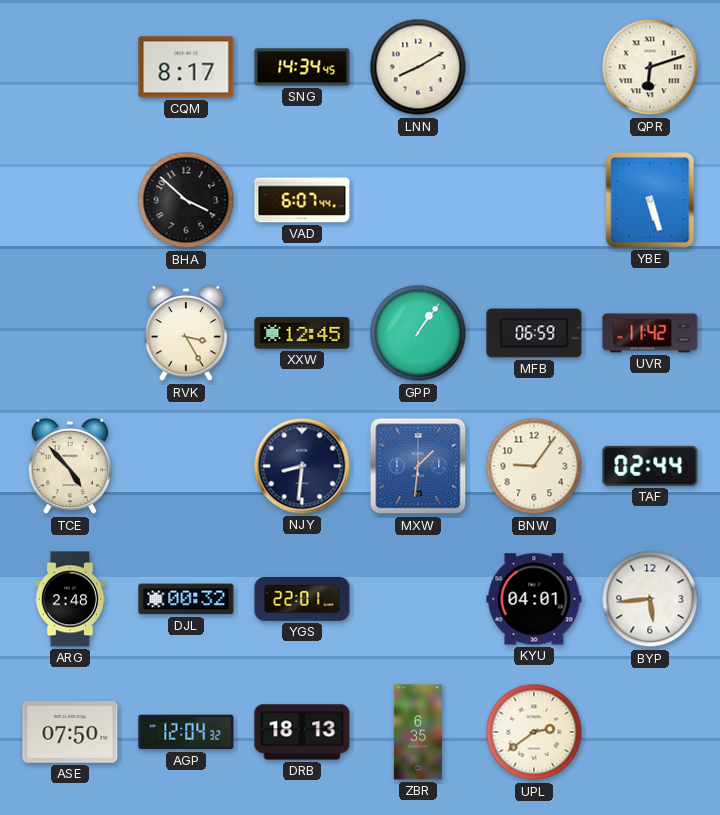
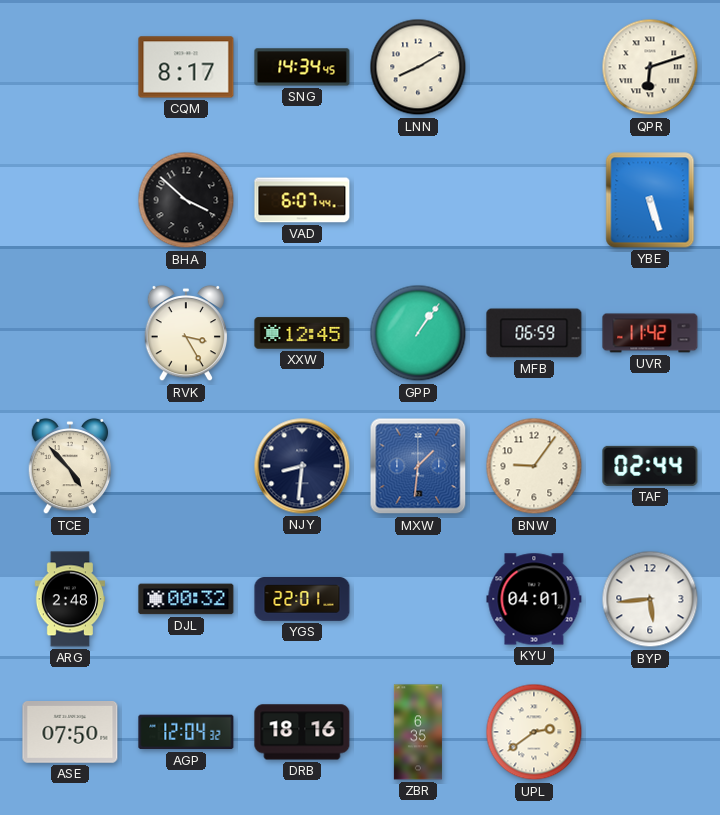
DRB: 18:13 -> 18:16
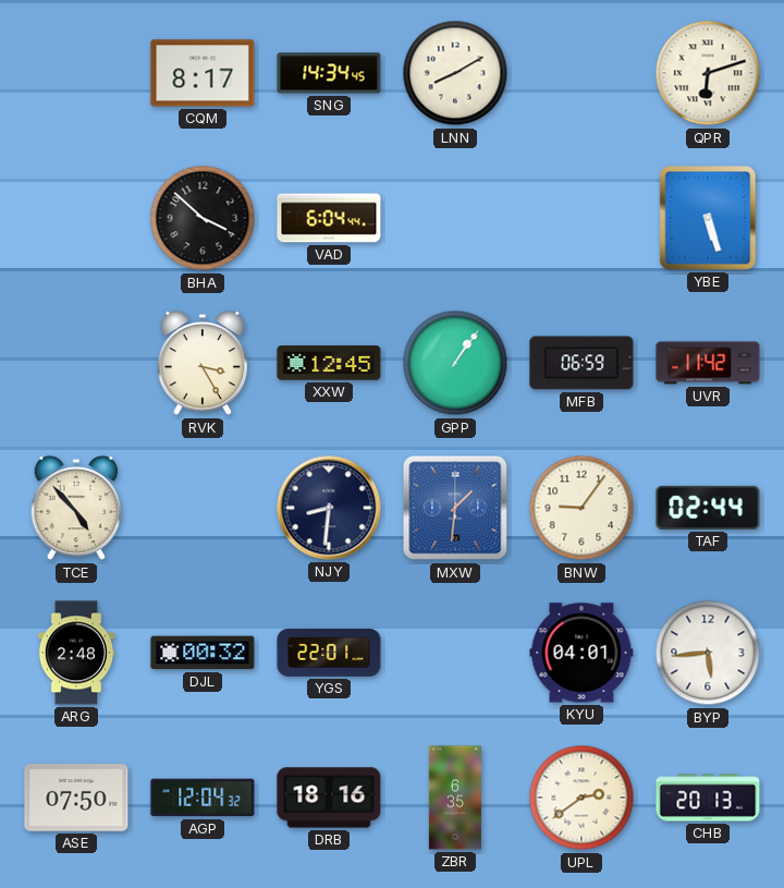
VAD: 6:07 -> 6:04
CHB: none -> 20:13
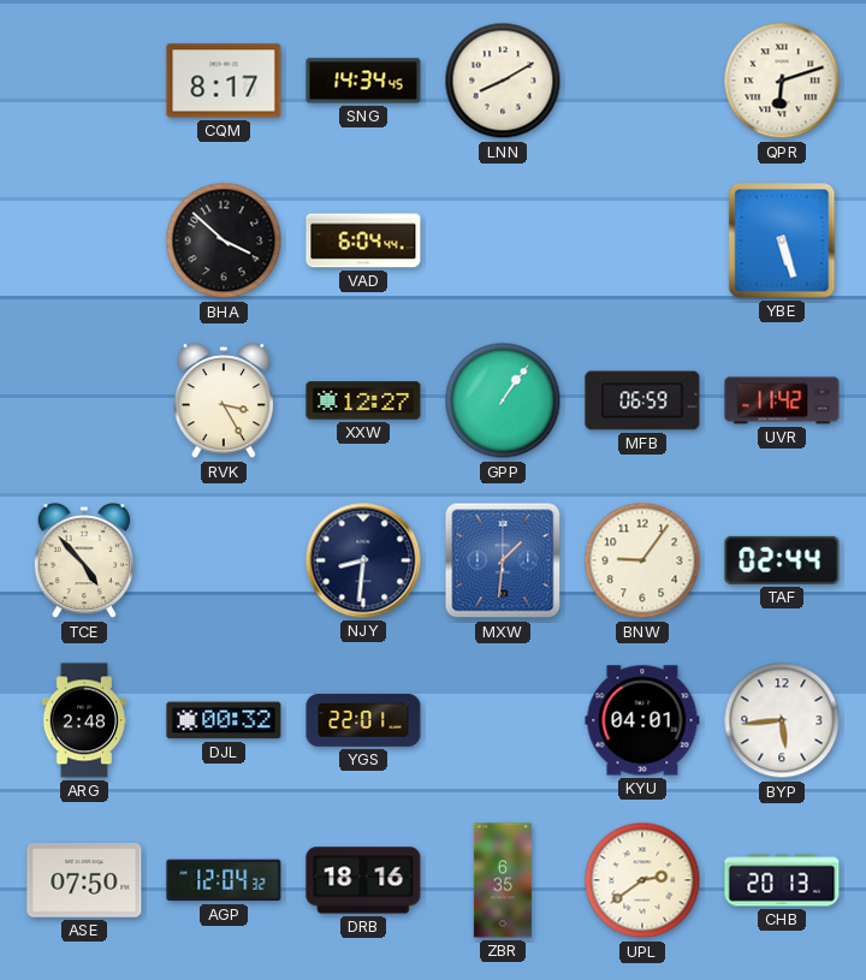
XXW: 12:45 -> 12:27
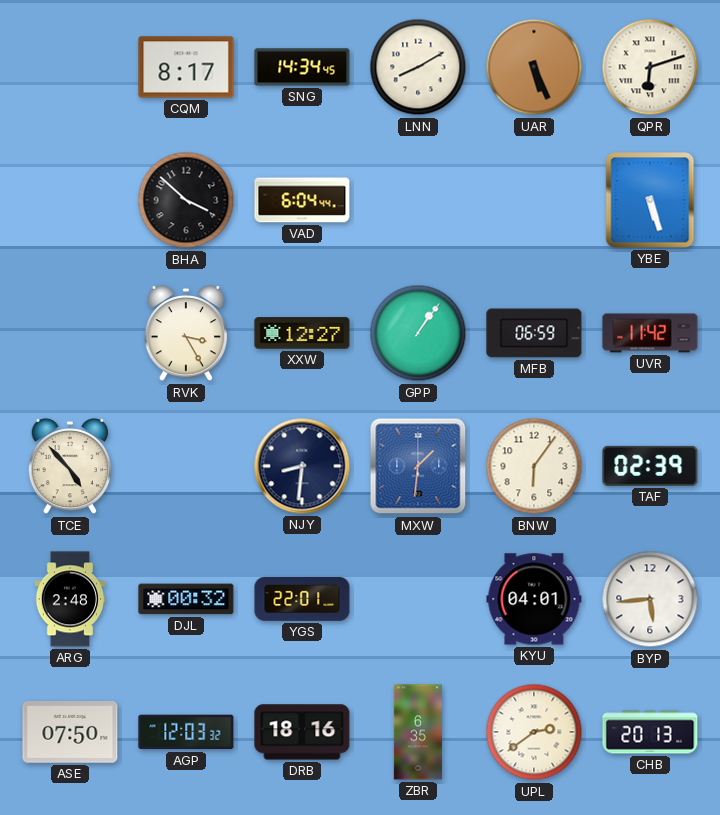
UAR: none -> 5:26
BNW: 9:06 -> 6:06
TAF: 02:44 -> 02:39
AGP: 12:04 -> 12:03
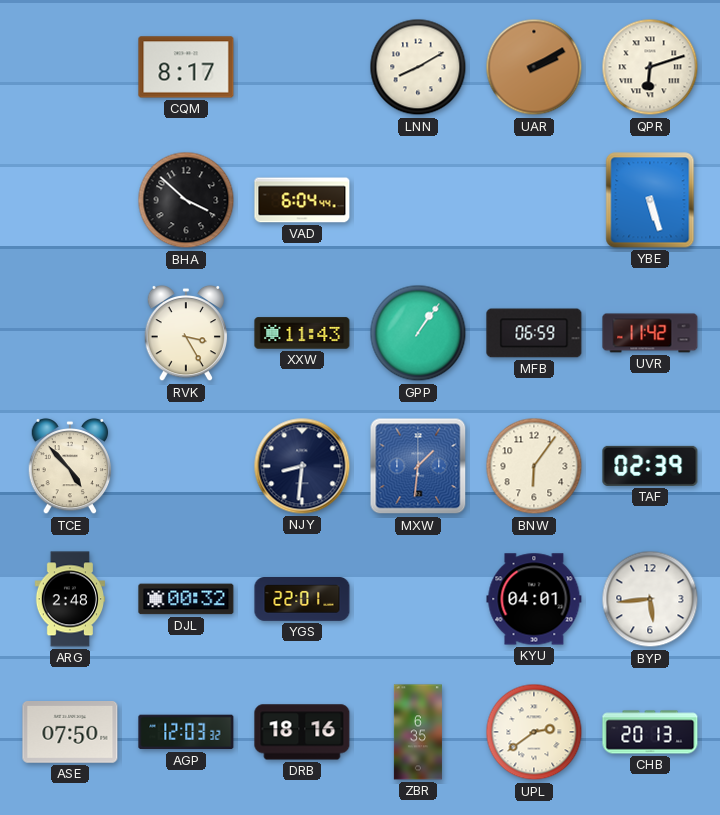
SNG: 14:34 -> none
UAR: 5:26 -> 2:10
XXW: 12:27 -> 11:43
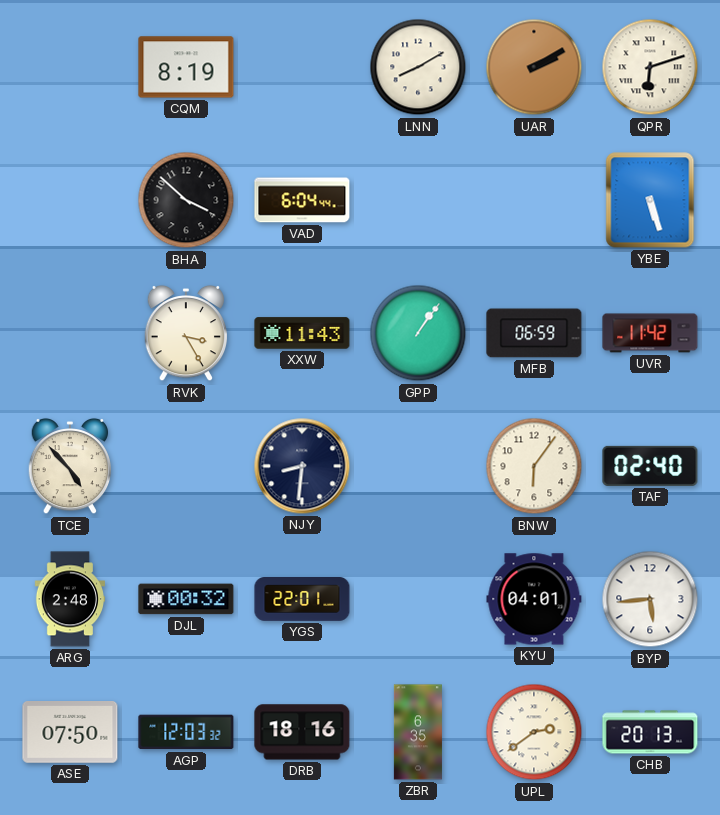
CQM: 8:17 -> 8:19
MXW: 1:31 -> none
TAF: 02:39 -> 02:40
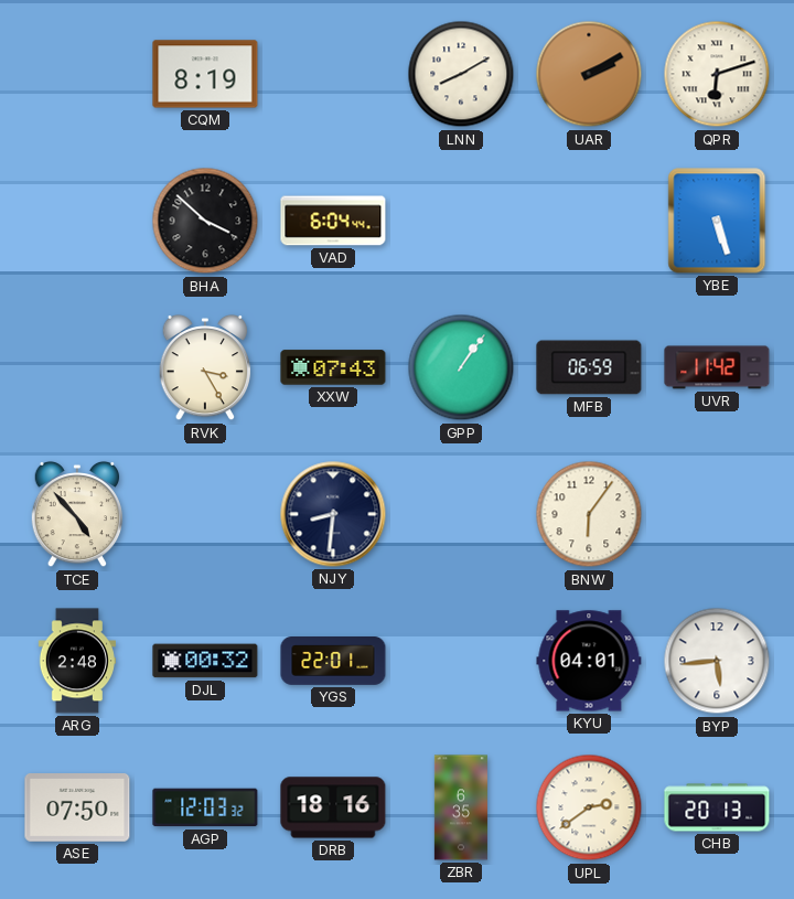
XXW: 11:43 -> 07:43
TAF: 02:40 -> none
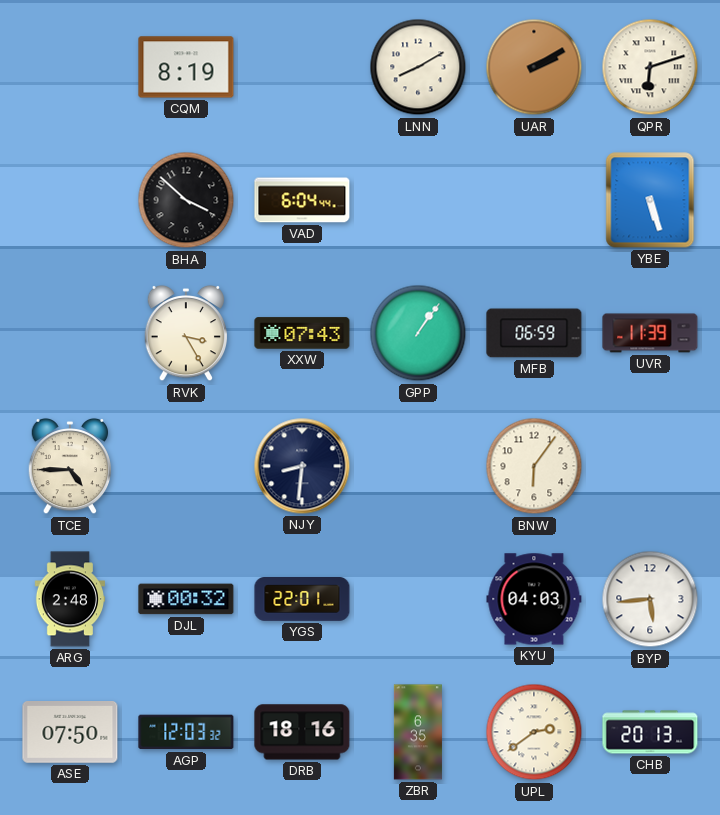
UVR: 11:42 -> 11:39
TCE: 4:53 -> 4:45
KYU: 04:01 -> 04:03
